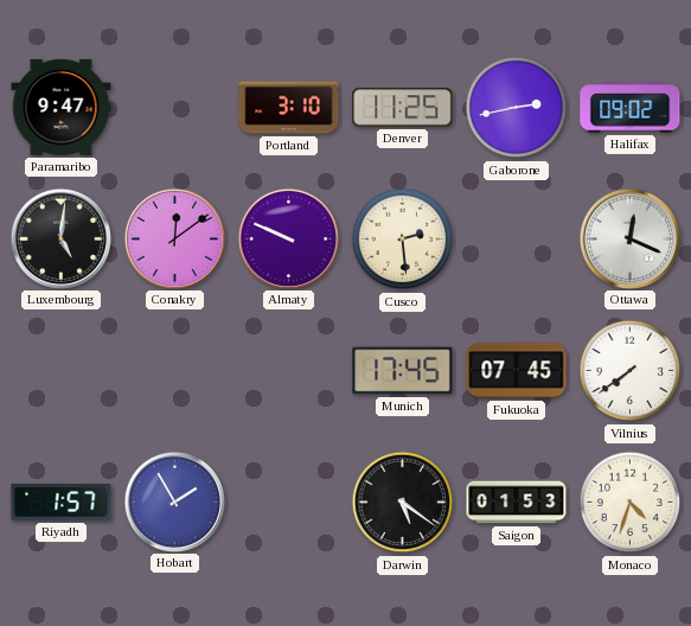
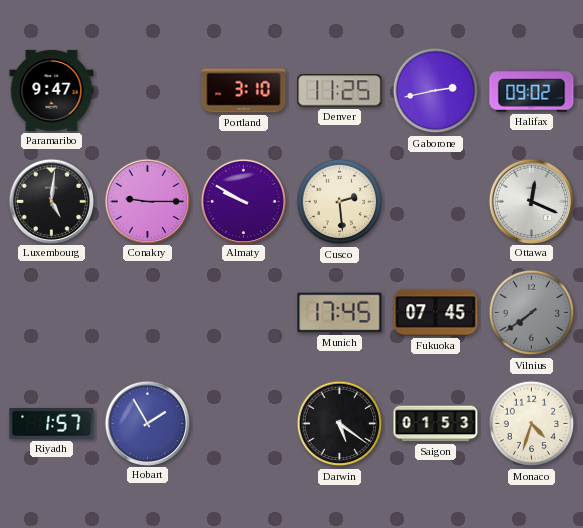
Conakry: 12:09 -> 9:15
Almaty: 9:49 -> 9:50
Vilnius dial: white -> grey
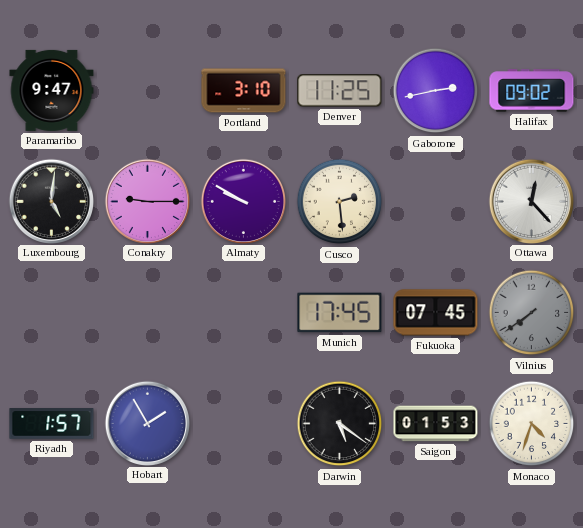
Ottawa: 12:19 -> 12:23
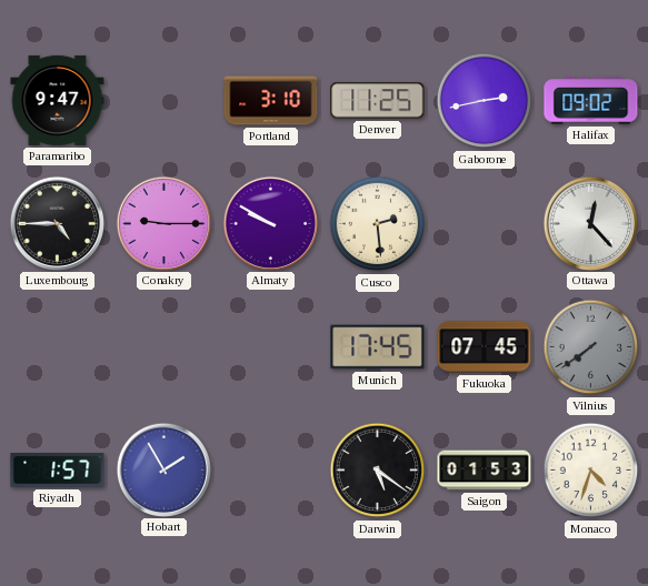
Luxembourg: 5:01 -> 4:45
